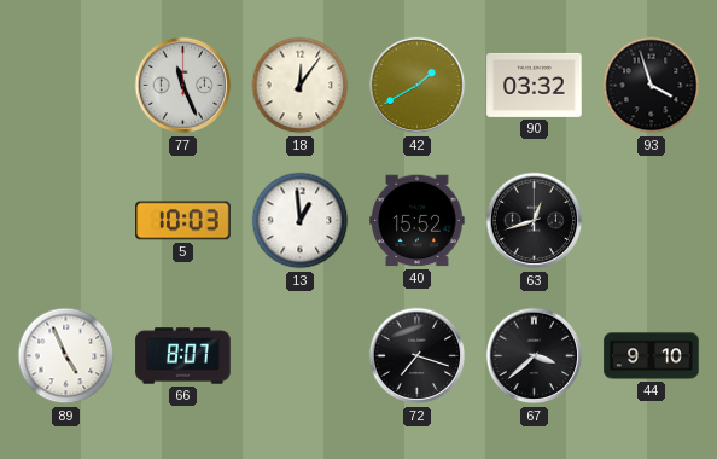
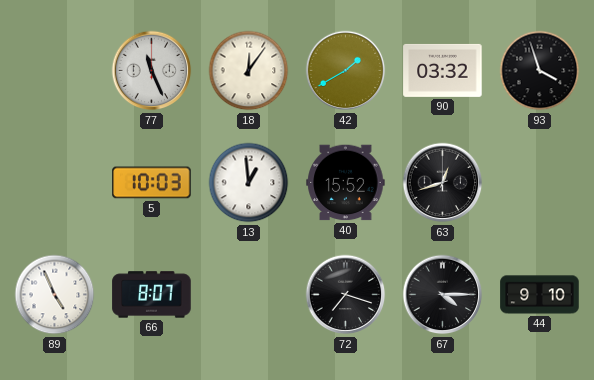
67: 3:38 -> 4:15
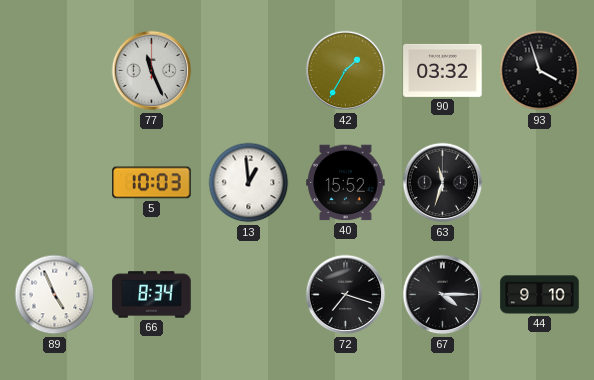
18: 12:06 -> none
42: 1:40 -> 1:35
63: 12:42 -> 11:33
66: 8:07 -> 8:34
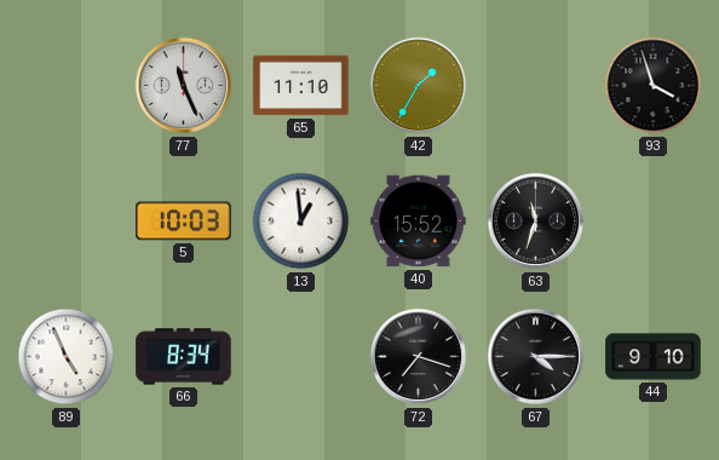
65: none -> 11:10
90: 03:32 -> none
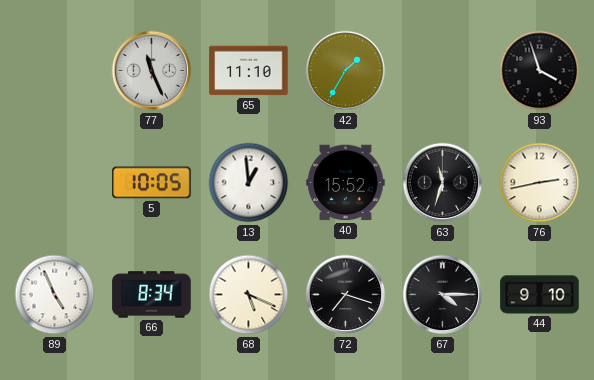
5: 10:03 -> 10:05
76: none -> 2:43
68: none -> 5:19
